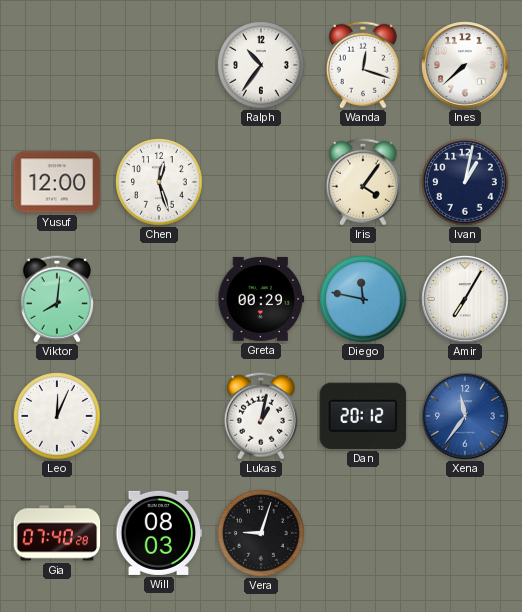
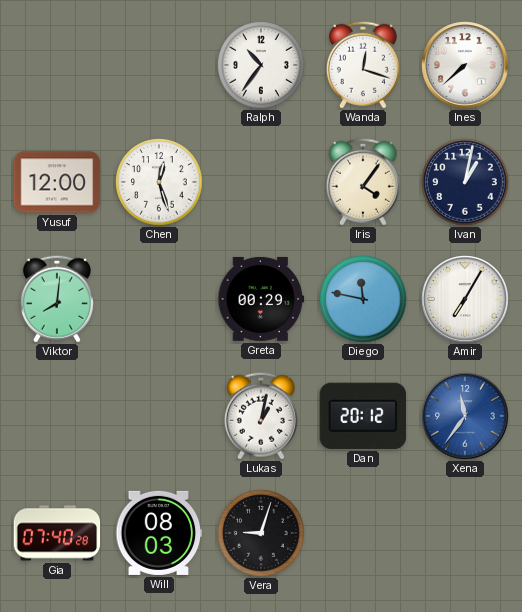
Leo: 12:04 -> none
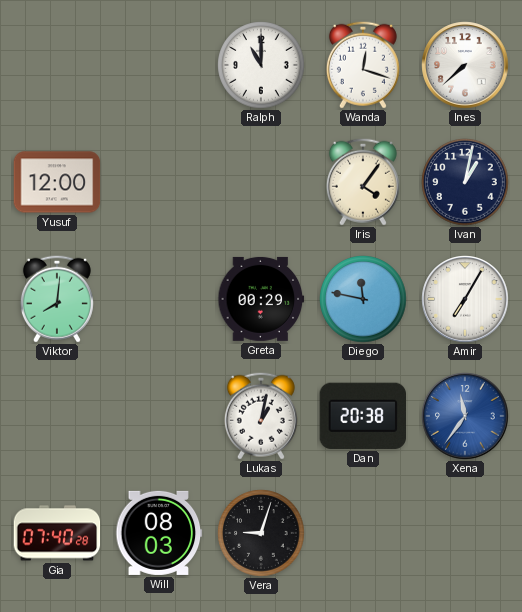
Ralph: 10:36 -> 11:00
Chen: 12:27 -> none
Dan: 20:12 -> 20:38
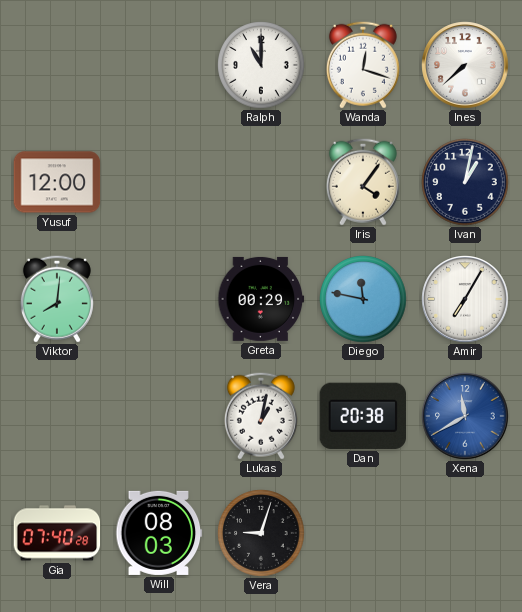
Xena: 11:36 -> 11:40
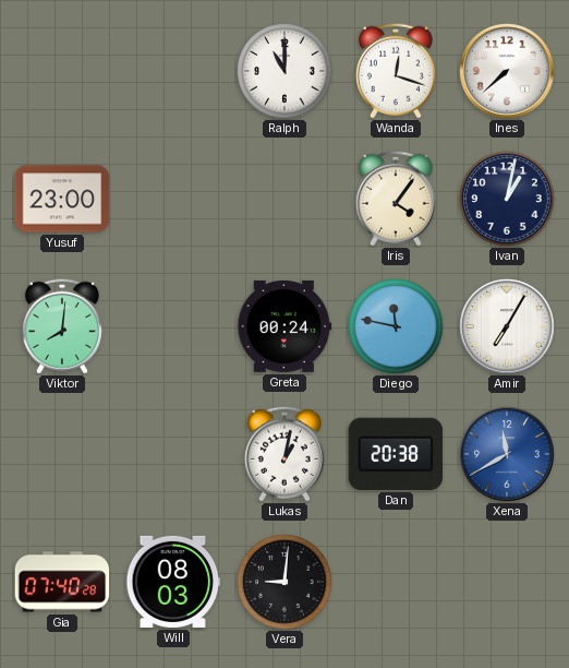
Yusuf: 12:00 -> 23:00
Greta: 00:29 -> 00:24
Vera: 9:03 -> 9:01
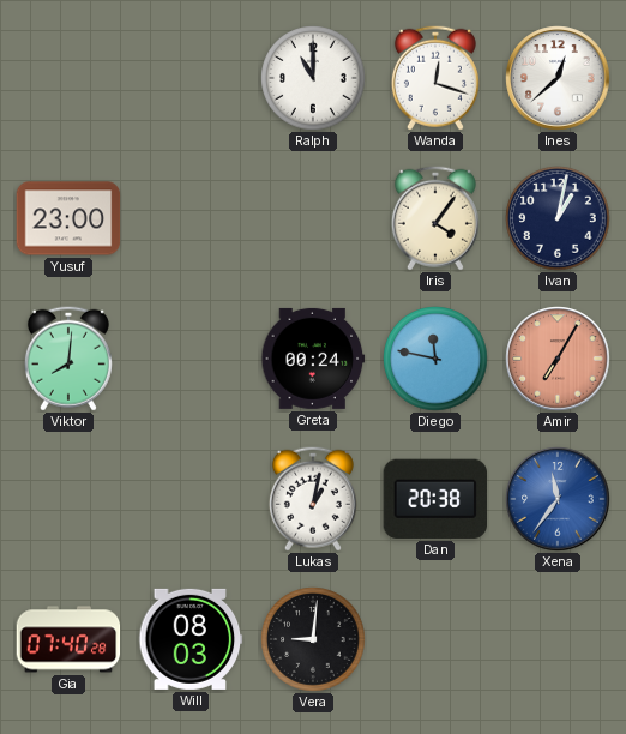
Ines: 7:38 -> 12:38
Amir dial: white -> salmon
Xena: 11:40 -> 11:36
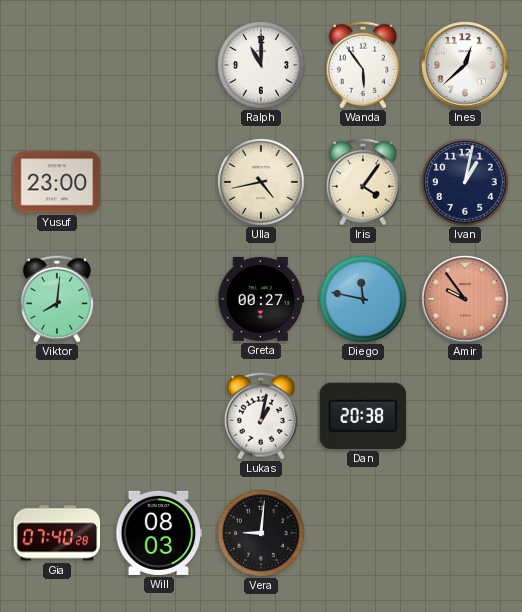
Wanda: 12:18 -> 5:54
Ulla: none -> 4:43
Greta: 00:24 -> 00:27
Amir: 7:05 -> 9:54
Xena: 11:36 -> none
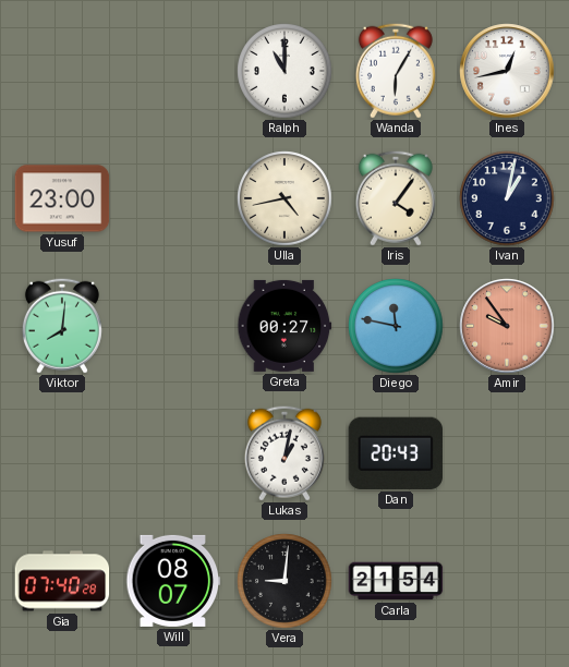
Wanda: 5:54 -> 6:05
Ines: 12:38 -> 12:43
Dan: 20:38 -> 20:43
Will: 08:03 -> 08:07
Carla: none -> 21:54
